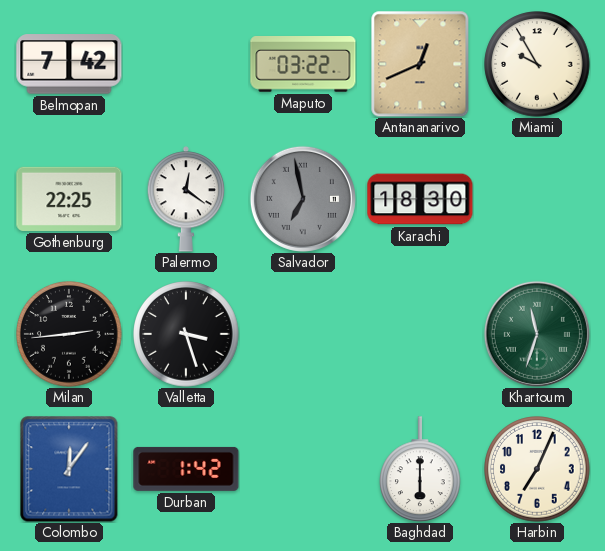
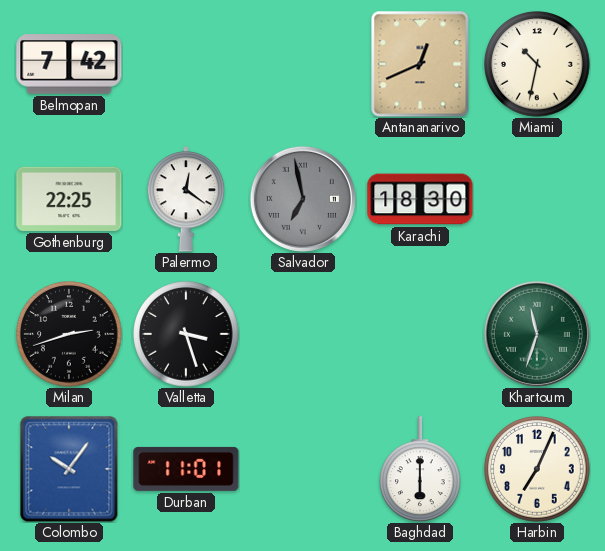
Maputo: 03:22 -> none
Miami: 9:55 -> 10:32
Milan: 2:44 -> 2:42
Colombo: 12:06 -> 10:06
Durban: 1:42 -> 11:01
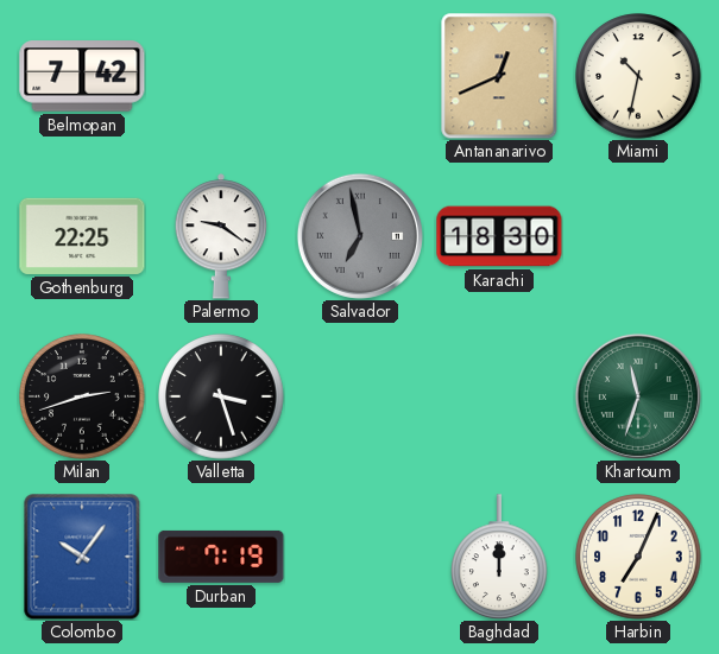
Palermo: 12:21 -> 9:21
Durban: 11:01 -> 7:19
Baghdad: 6:00 -> 12:00
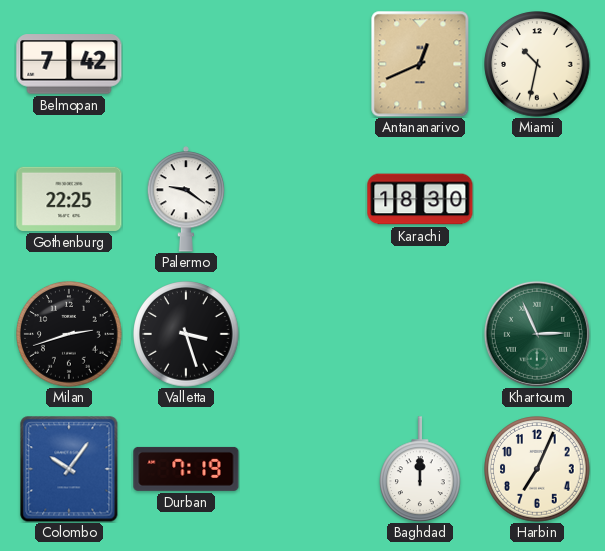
Salvador: 6:58 -> none
Khartoum: 11:33 -> 2:56
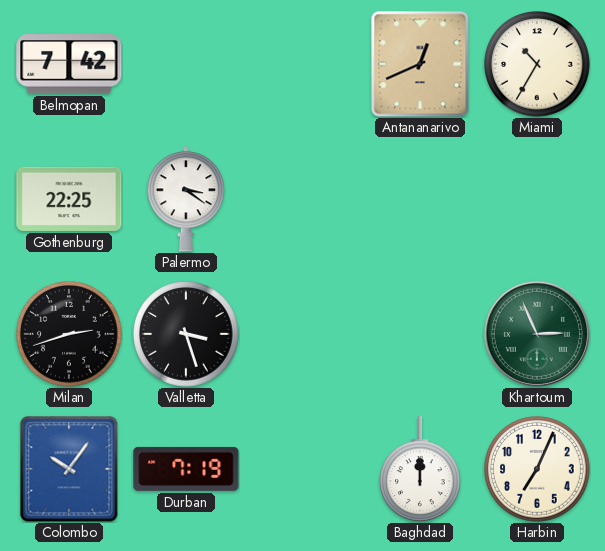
Miami: 10:32 -> 10:35
Palermo: 9:21 -> 3:21
Karachi: 18:30 -> none
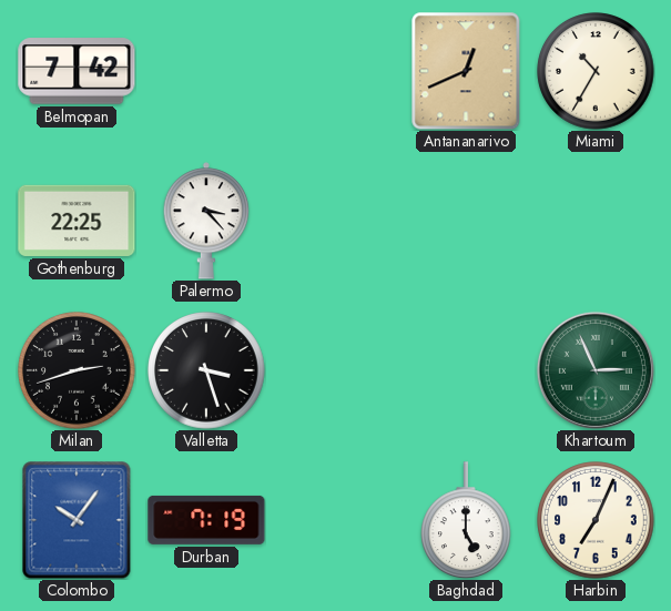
Palermo: 3:21 -> 3:23
Baghdad: 12:00 -> 5:00
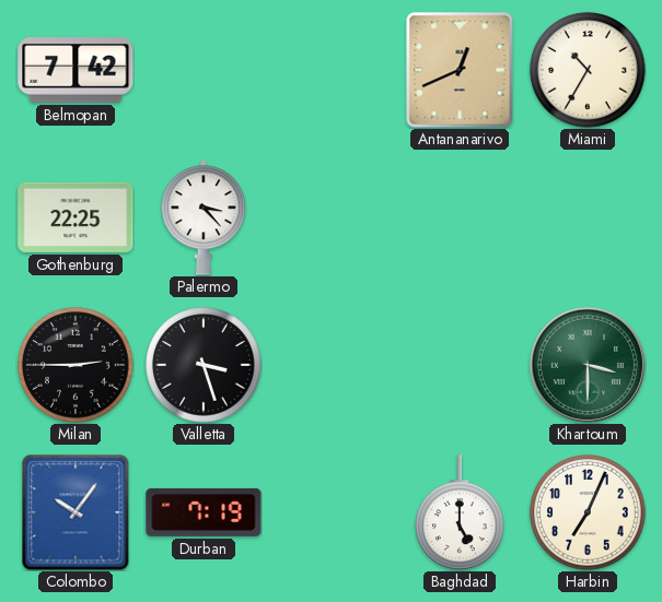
Milan: 2:42 -> 2:45
Khartoum: 2:56 -> 3:30
